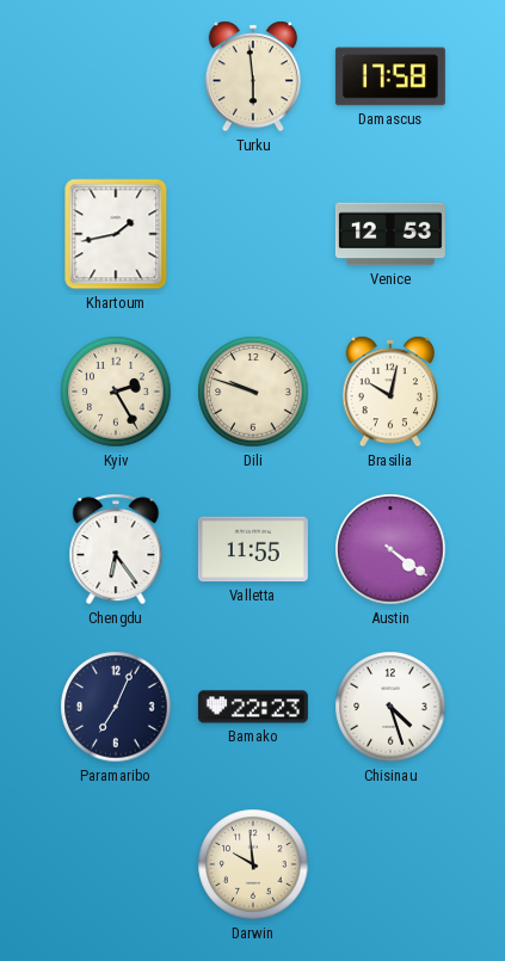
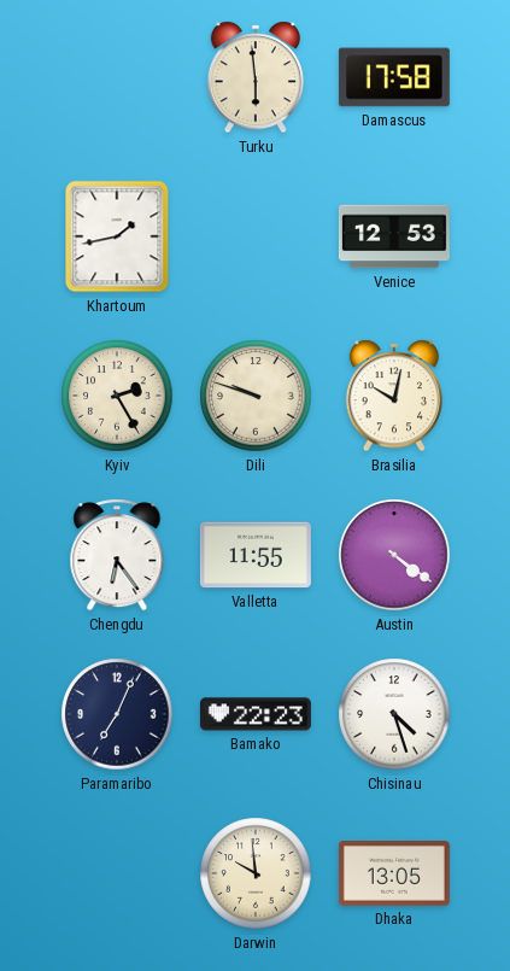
Dhaka: none -> 13:05
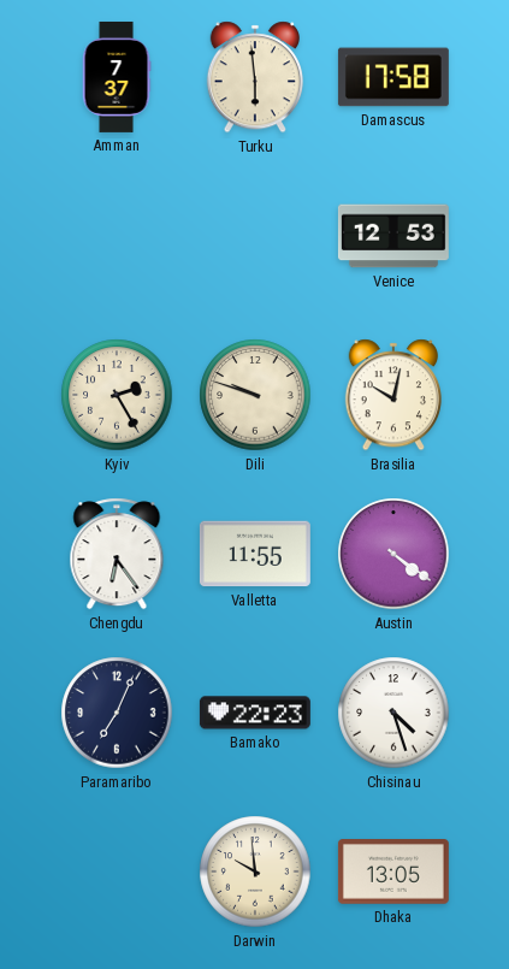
Amman: none -> 7:37
Khartoum: 1:43 -> none
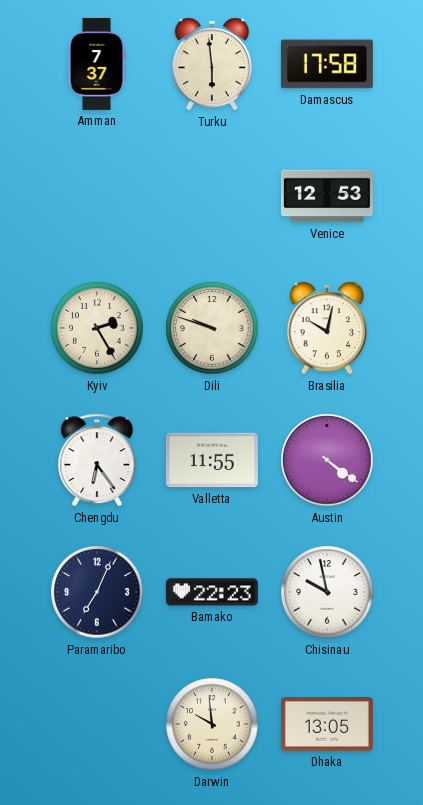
Chisinau: 4:27 -> 9:58
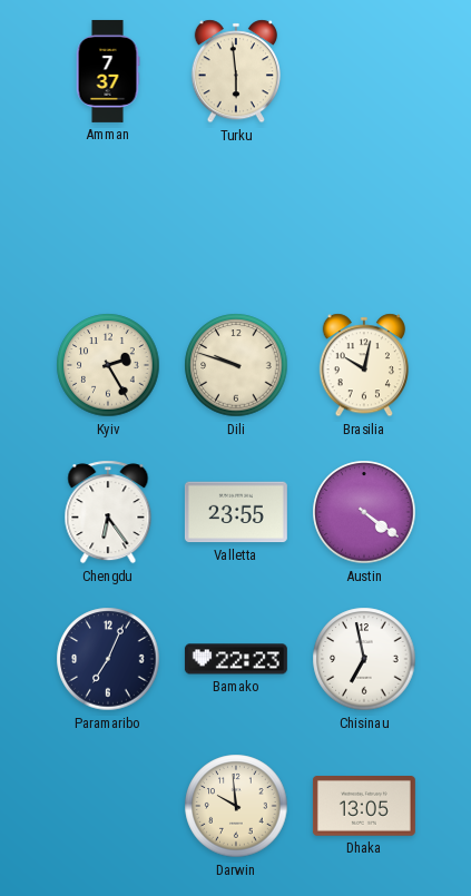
Damascus: 17:58 -> none
Venice: 12:53 -> none
Valletta: 11:55 -> 23:55
Chisinau: 9:58 -> 6:58
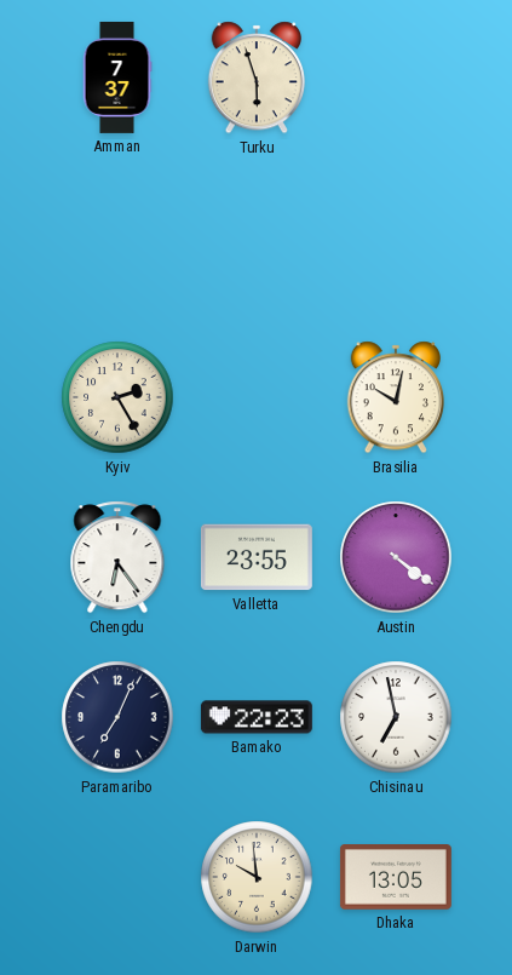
Turku: 5:59 -> 5:57
Dili: 9:48 -> none
